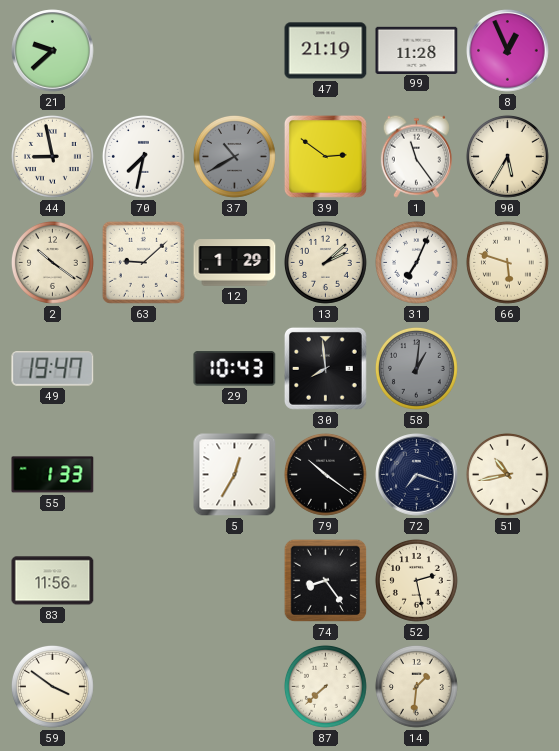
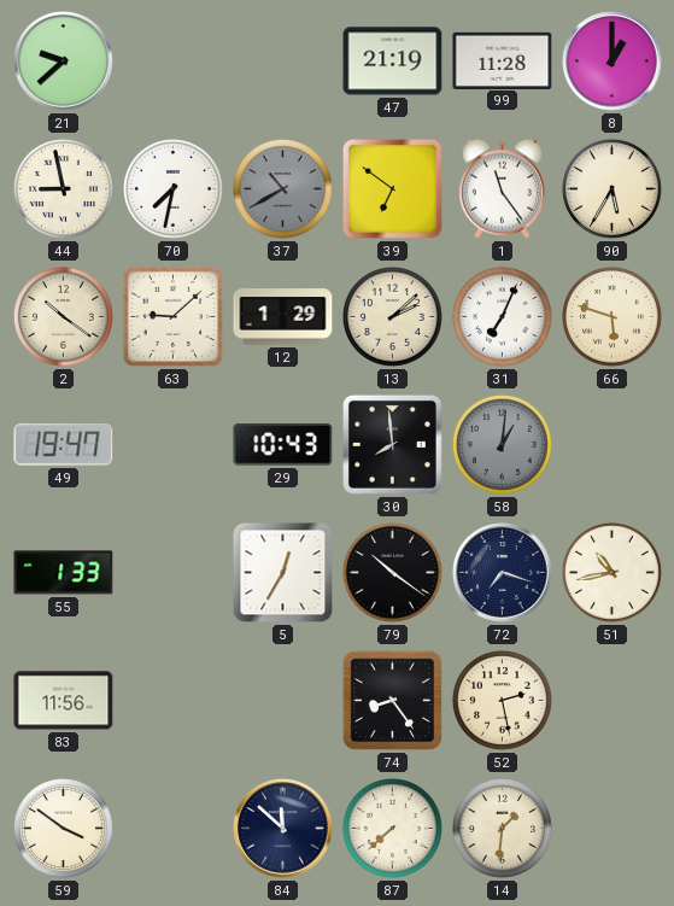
8: 12:56 -> 1:00
39: 2:51 -> 6:51
84: none -> 11:52
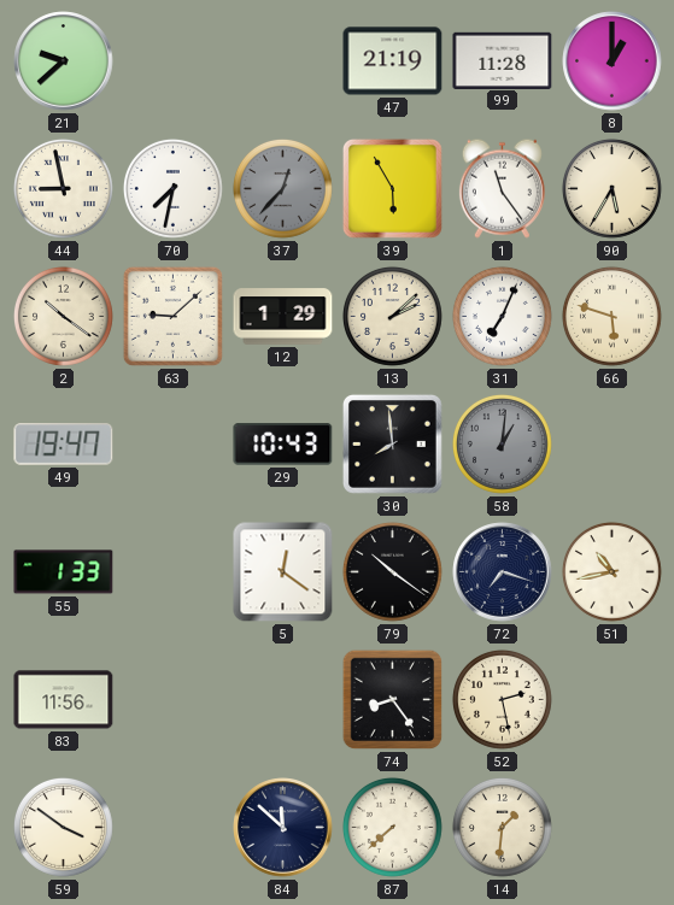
37: 10:40 -> 12:37
39: 6:51 -> 5:55
5: 12:35 -> 12:21
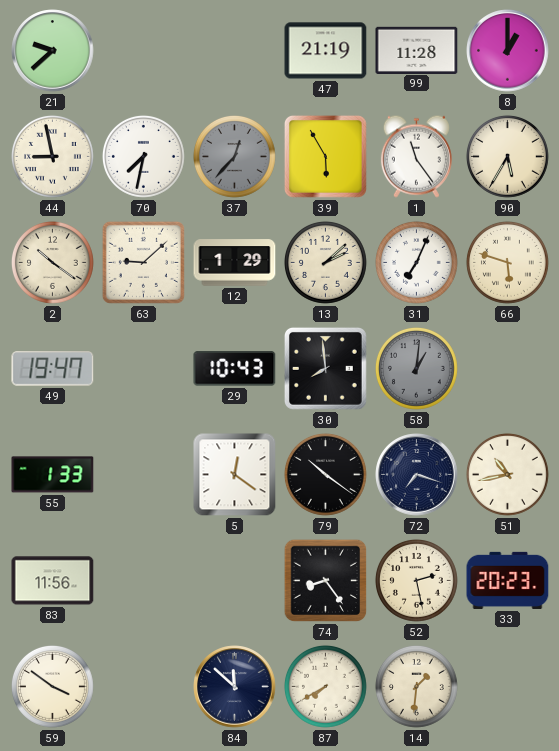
33: none -> 20:23
87: 7:38 -> 7:40
